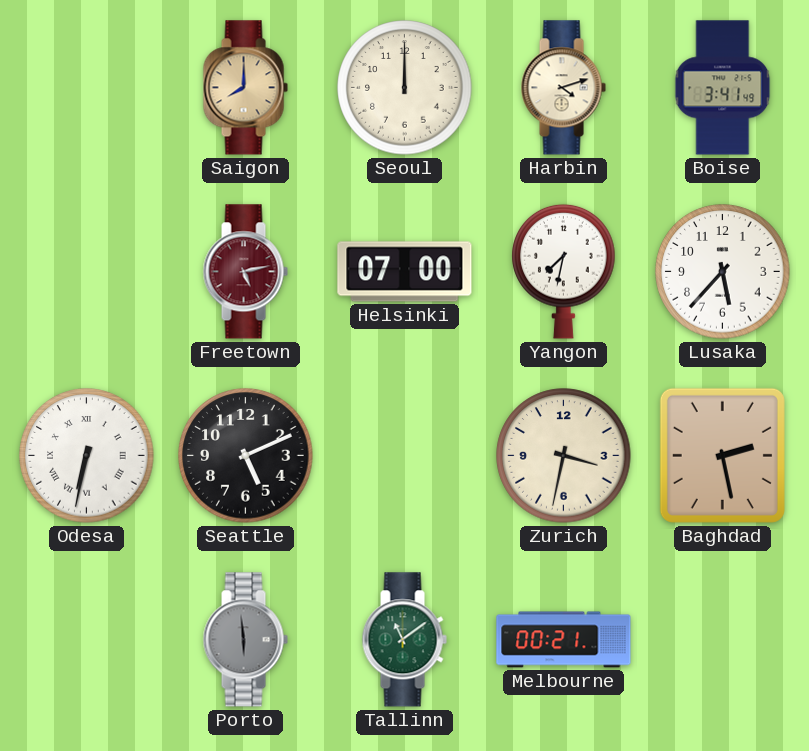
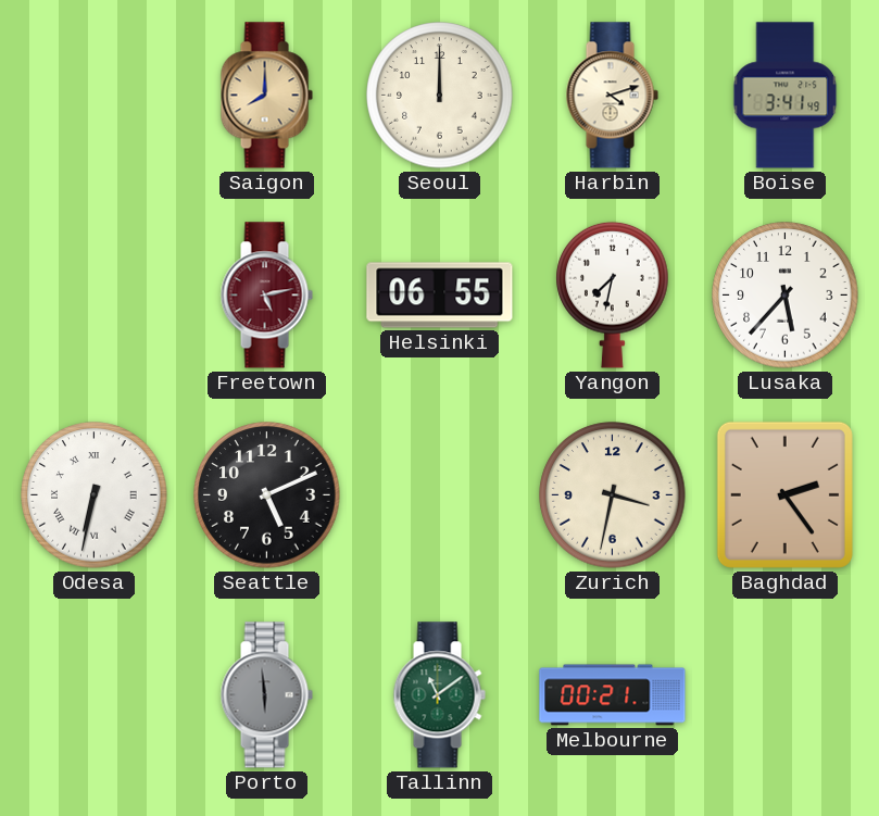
Helsinki: 07:00 -> 06:55
Baghdad: 2:28 -> 2:24
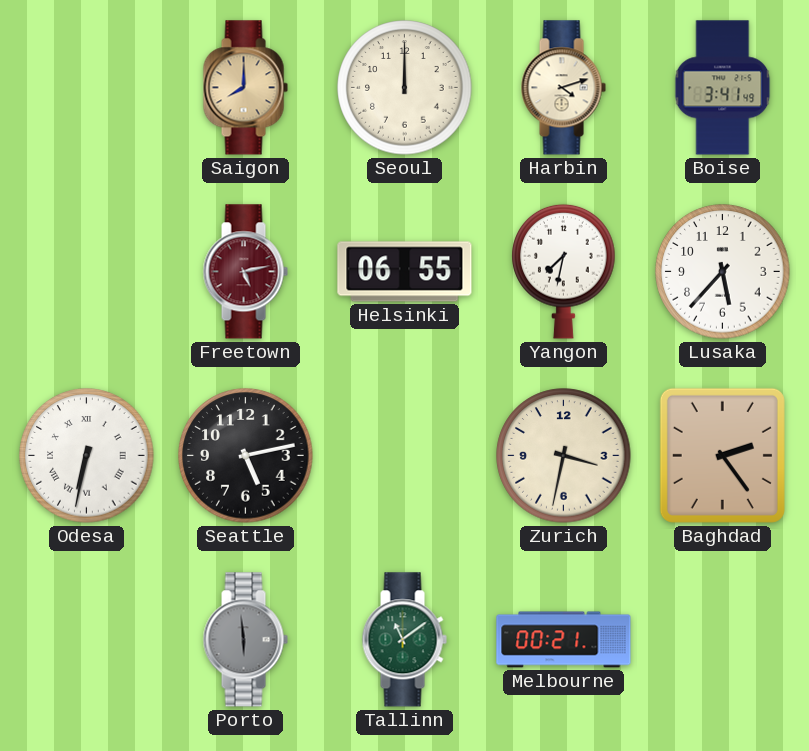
Seattle: 5:11 -> 5:13
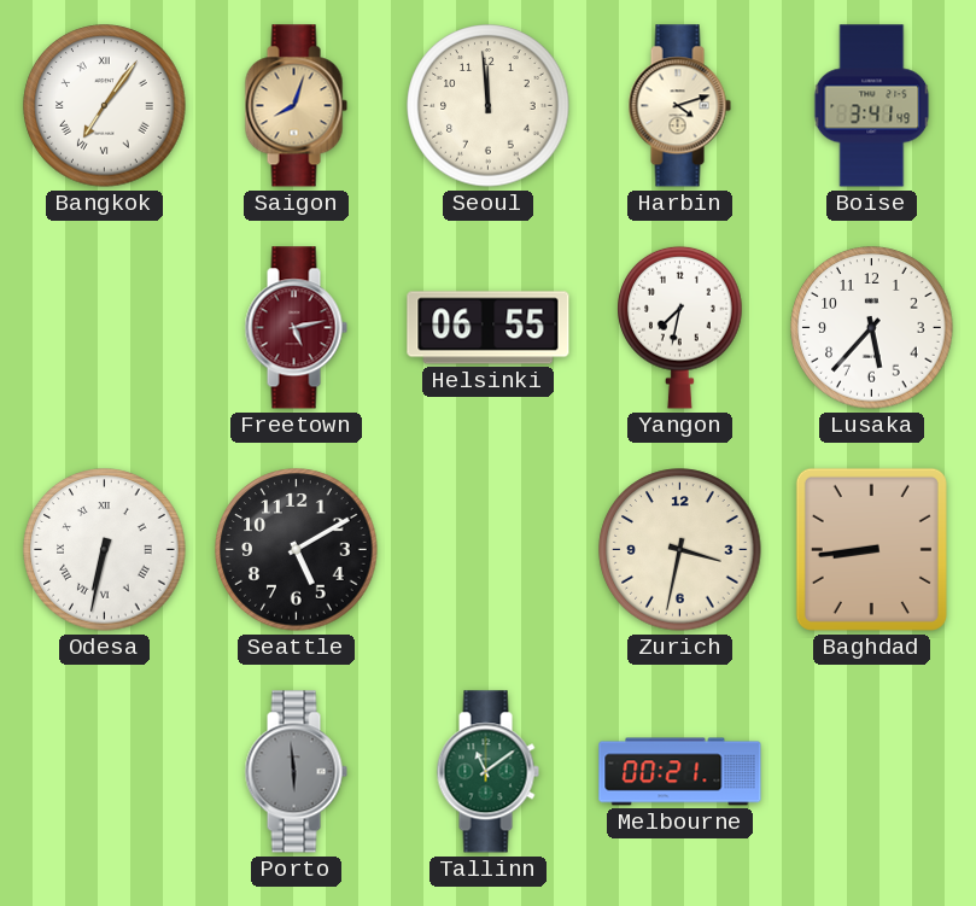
Bangkok: none -> 7:06
Saigon: 8:00 -> 8:03
Seoul: 12:00 -> 11:59
Seattle: 5:13 -> 5:10
Baghdad: 2:24 -> 8:44
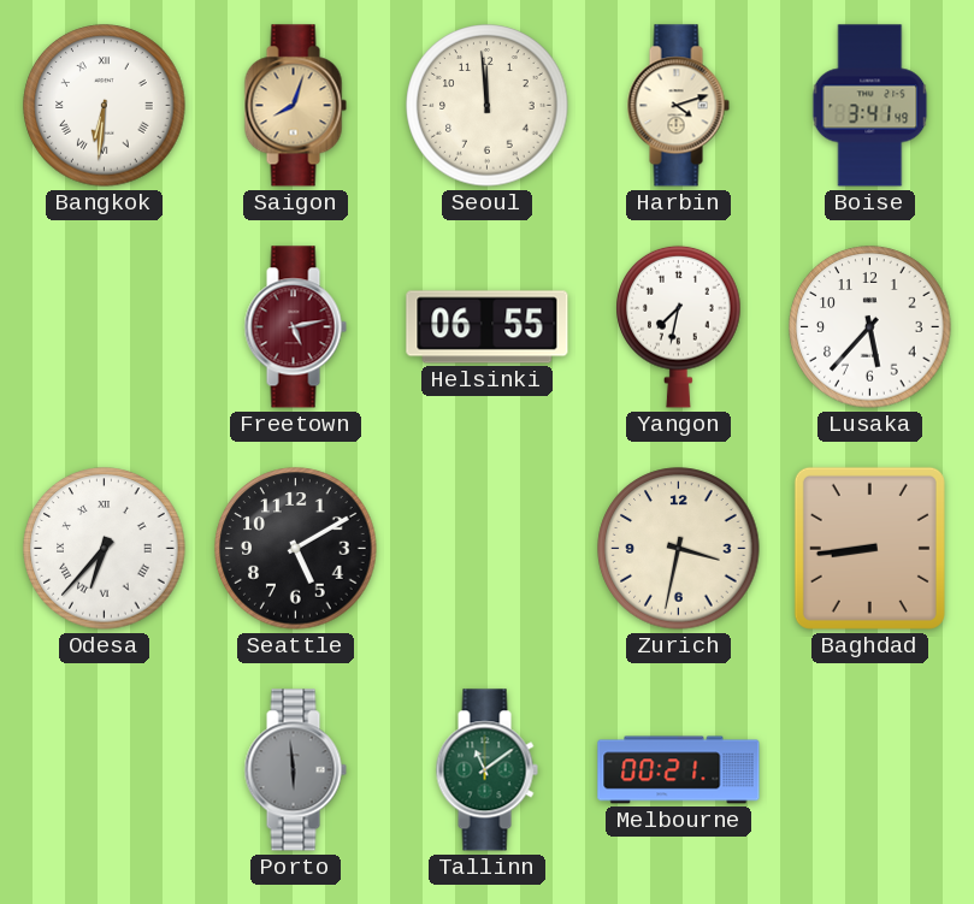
Bangkok: 7:06 -> 6:31
Odesa: 6:32 -> 6:37
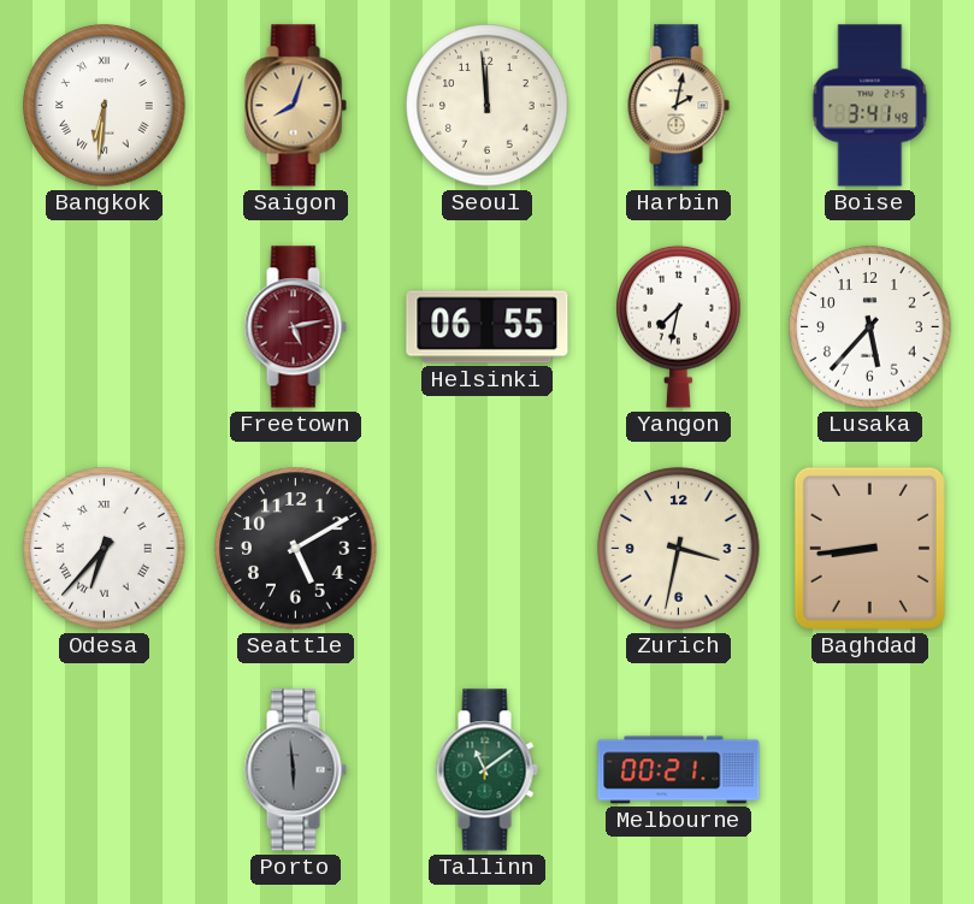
Harbin: 4:12 -> 2:02
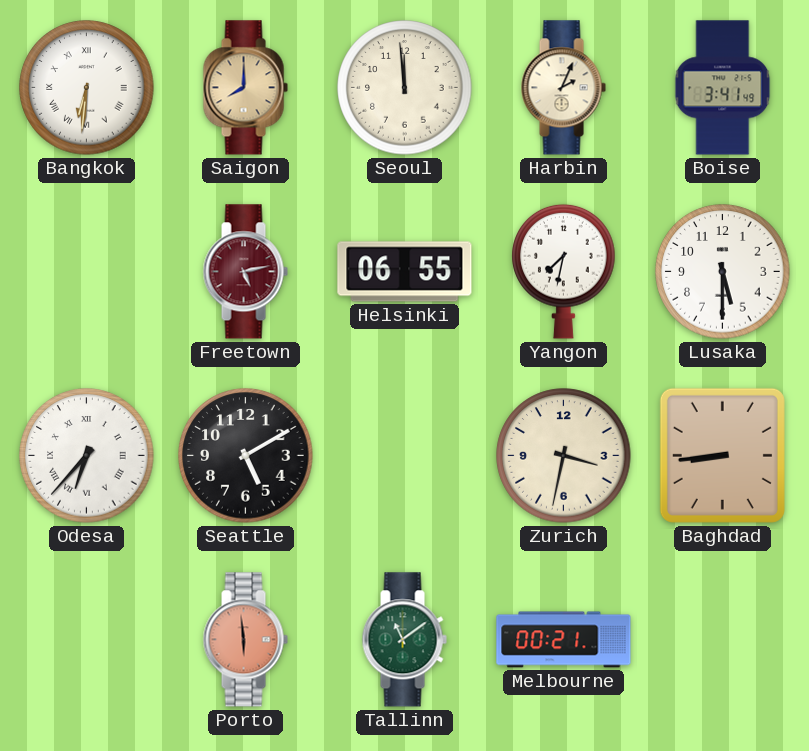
Saigon: 8:03 -> 8:00
Harbin: 2:02 -> 2:04
Lusaka: 5:37 -> 5:30
Porto dial: grey -> salmon
